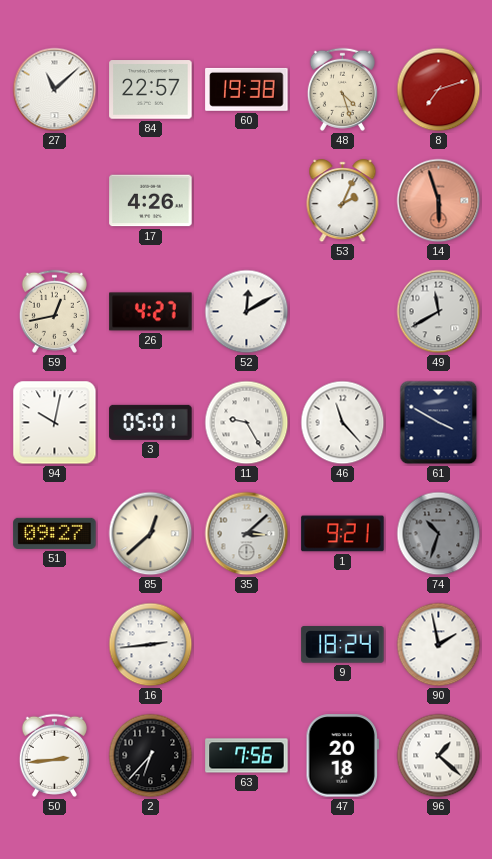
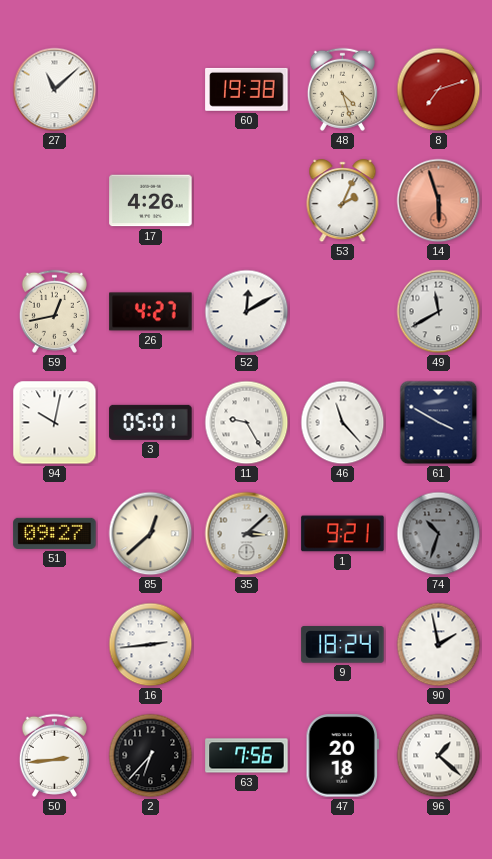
84: 22:57 -> none
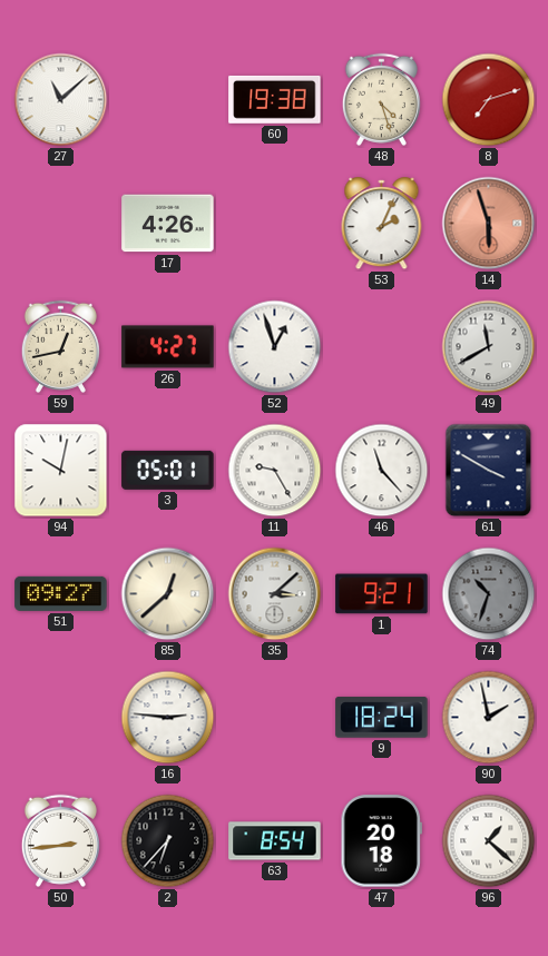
52: 12:10 -> 12:57
16: 2:44 -> 2:46
63: 7:56 -> 8:54
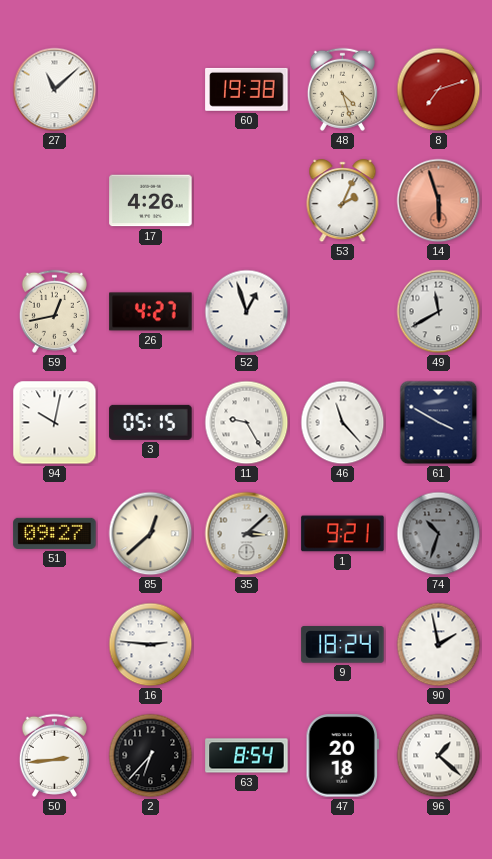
3: 05:01 -> 05:15
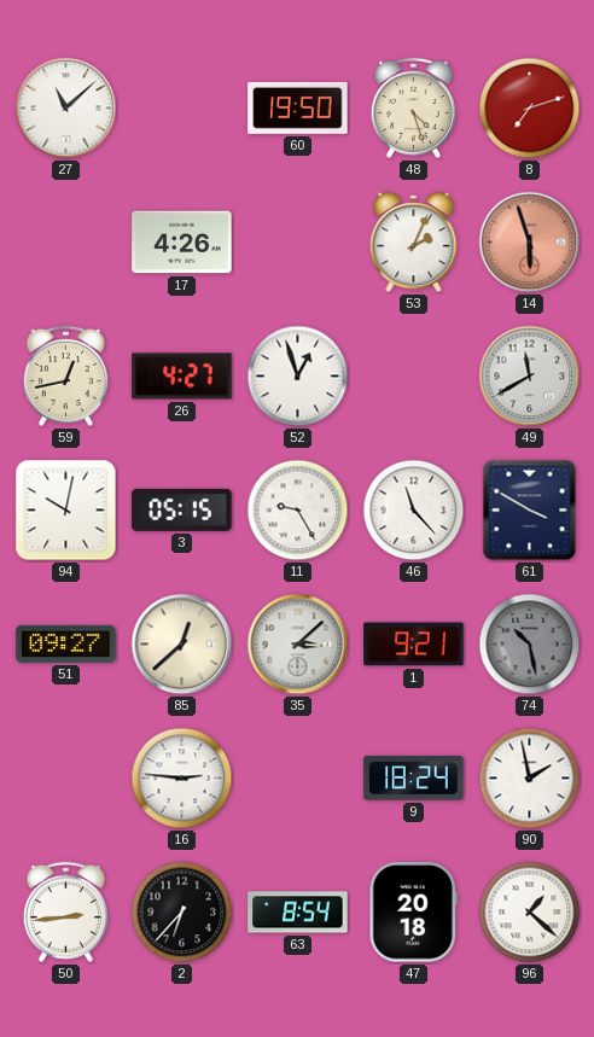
60: 19:38 -> 19:50
74: 10:33 -> 10:28
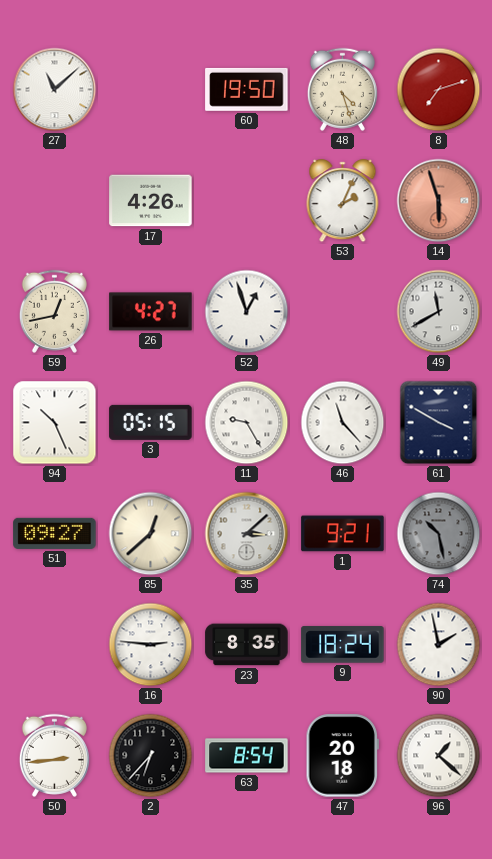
94: 10:02 -> 10:26
23: none -> 8:35
